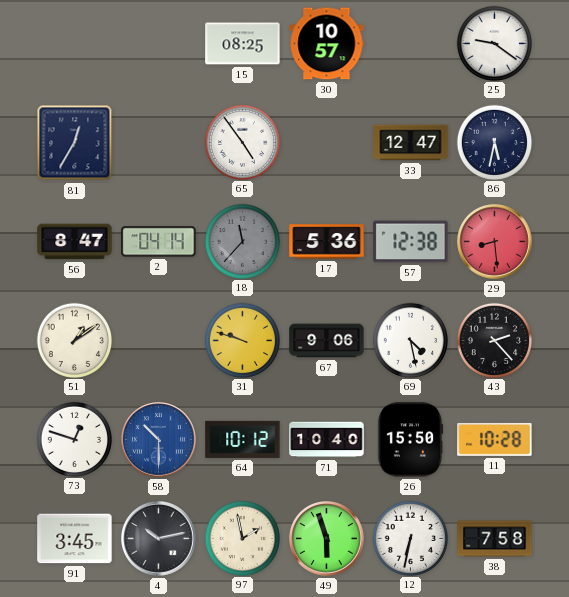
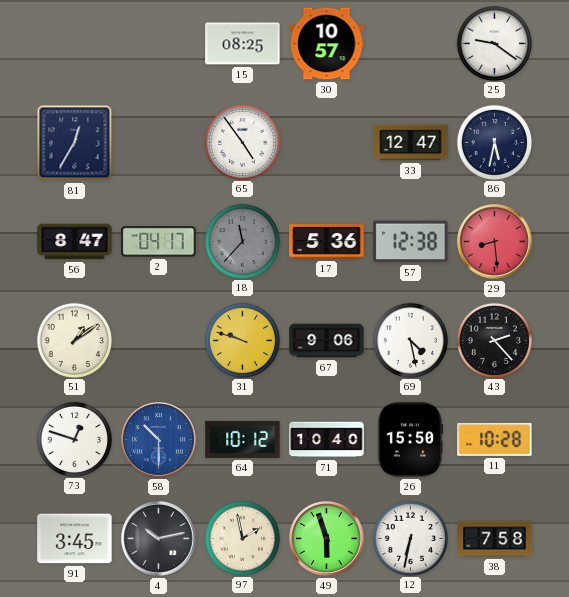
2: 04:14 -> 04:17
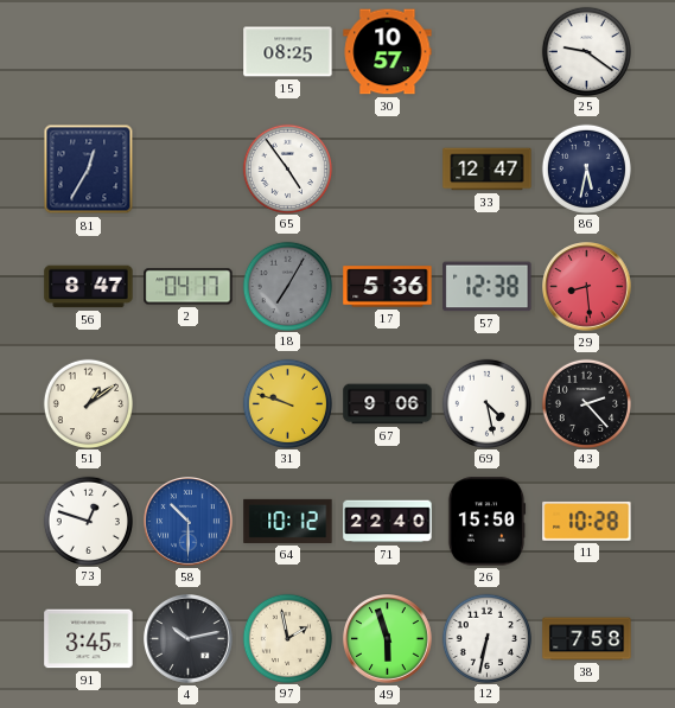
18: 11:37 -> 7:05
71: 10:40 -> 22:40
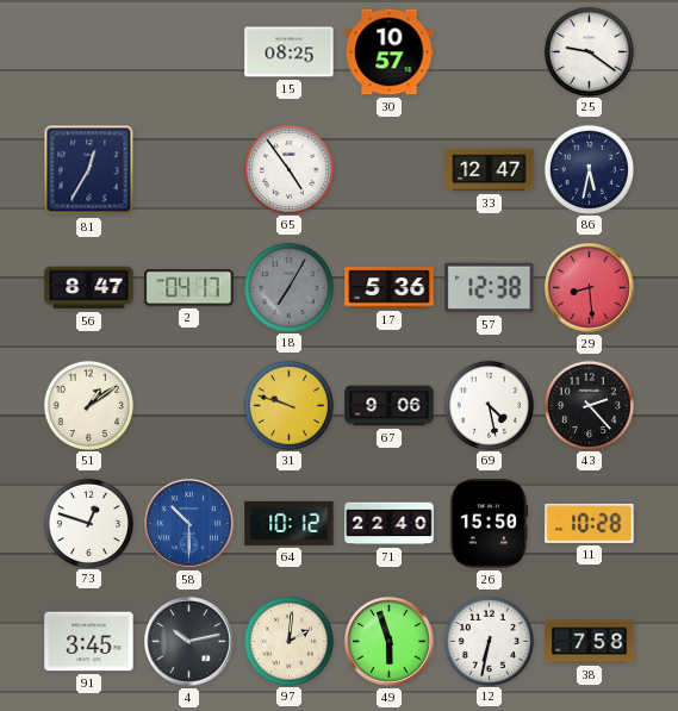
97: 1:58 -> 2:01
